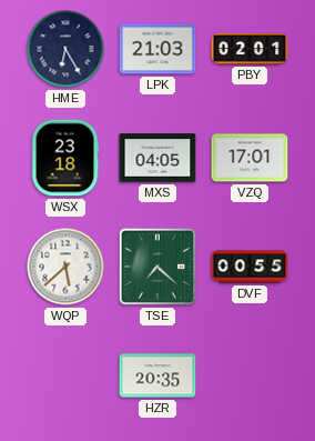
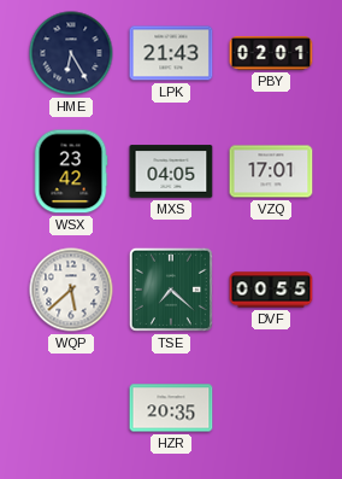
LPK: 21:03 -> 21:43
WSX: 23:18 -> 23:42
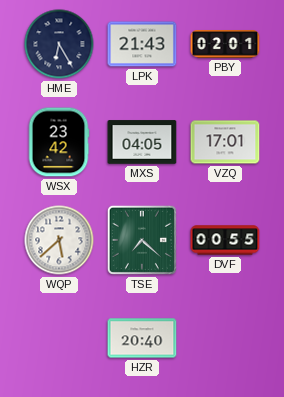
HZR: 20:35 -> 20:40
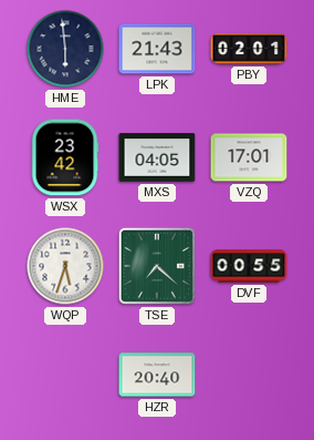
HME: 6:25 -> 5:59
WQP: 5:38 -> 5:33
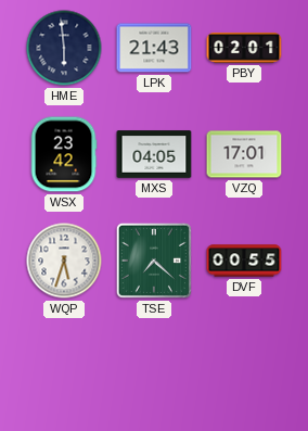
HZR: 20:40 -> none
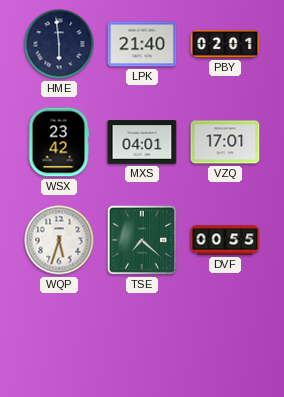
LPK: 21:43 -> 21:40
MXS: 04:05 -> 04:01
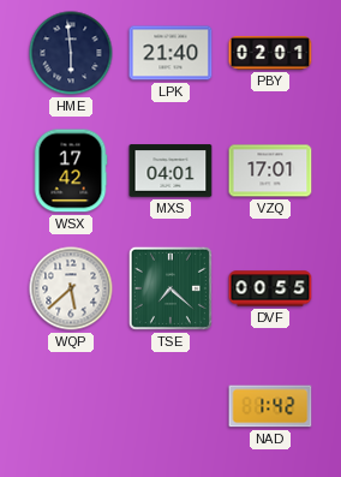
WSX: 23:42 -> 17:42
WQP: 5:33 -> 5:38
NAD: none -> 1:42
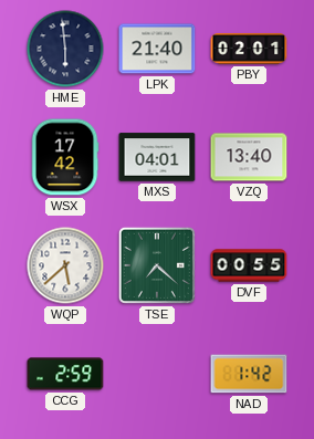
VZQ: 17:01 -> 13:40
CCG: none -> 2:59
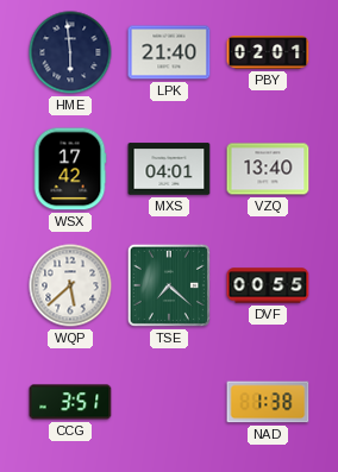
CCG: 2:59 -> 3:51
NAD: 1:42 -> 1:38
